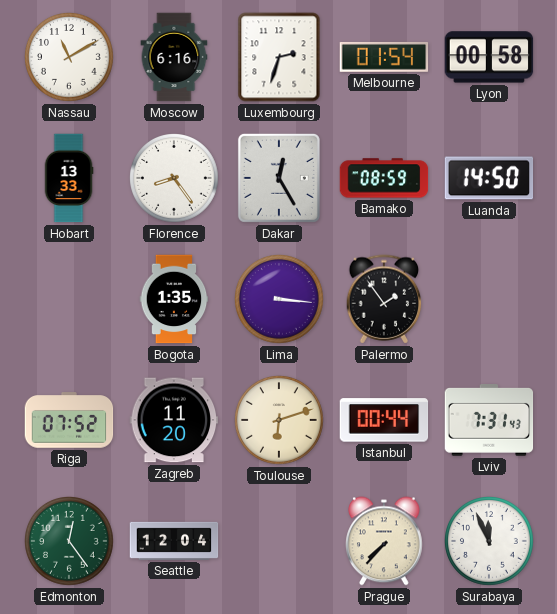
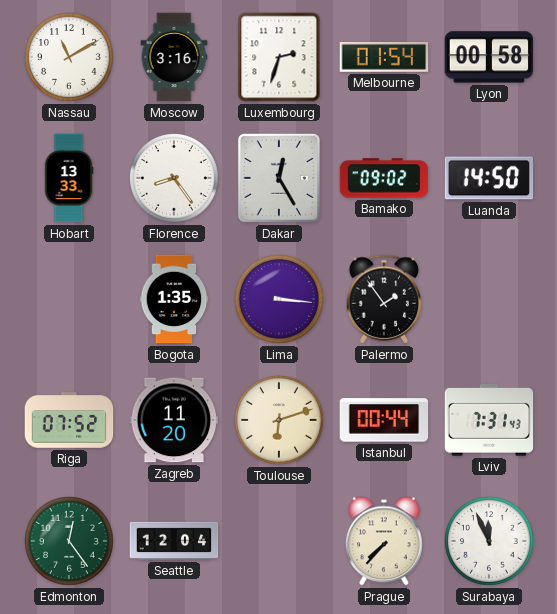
Moscow: 6:16 -> 3:16
Bamako: 08:59 -> 09:02
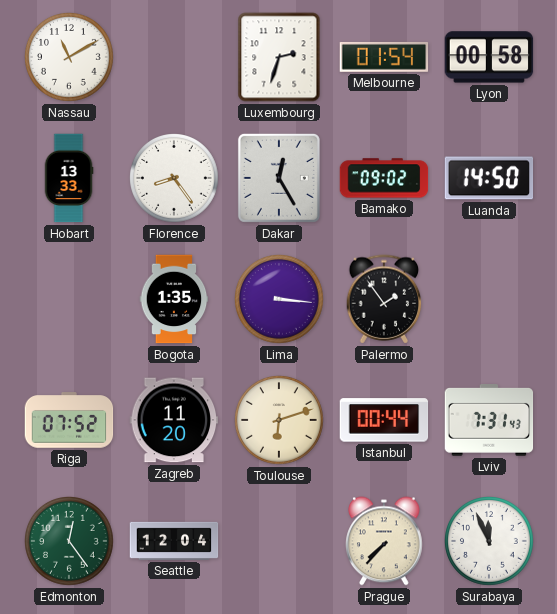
Moscow: 3:16 -> none
